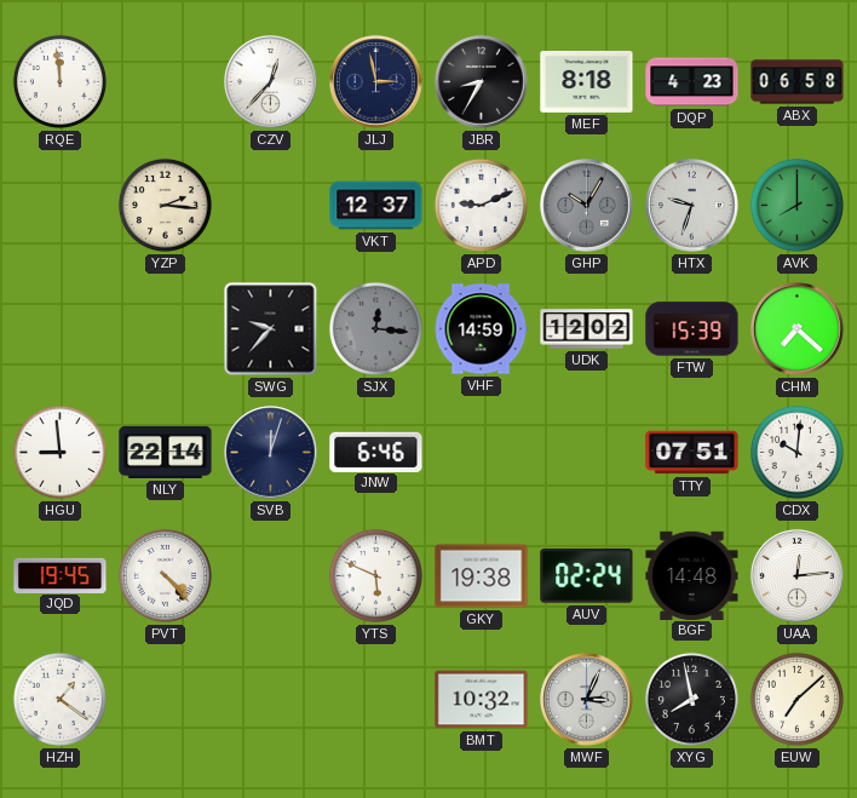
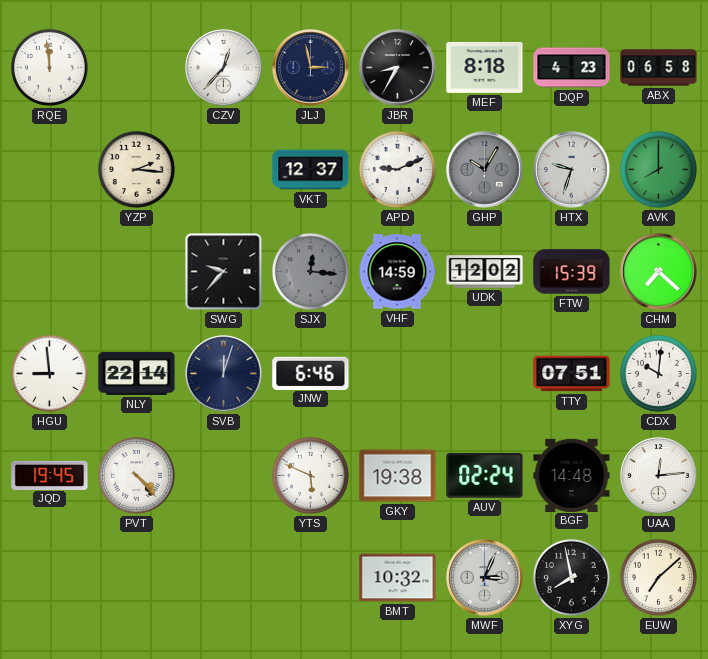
HZH: 1:21 -> none
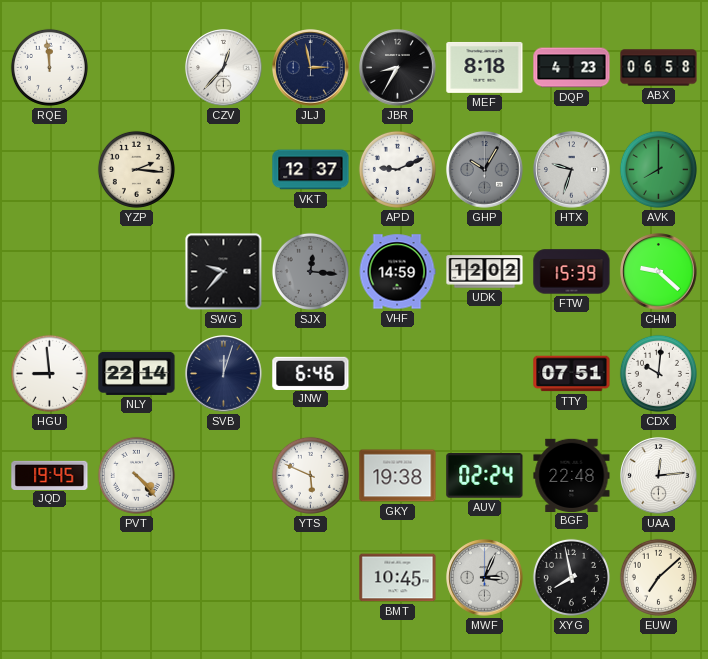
CHM: 7:22 -> 9:22
BGF: 14:48 -> 22:48
BMT: 10:32 -> 10:45
